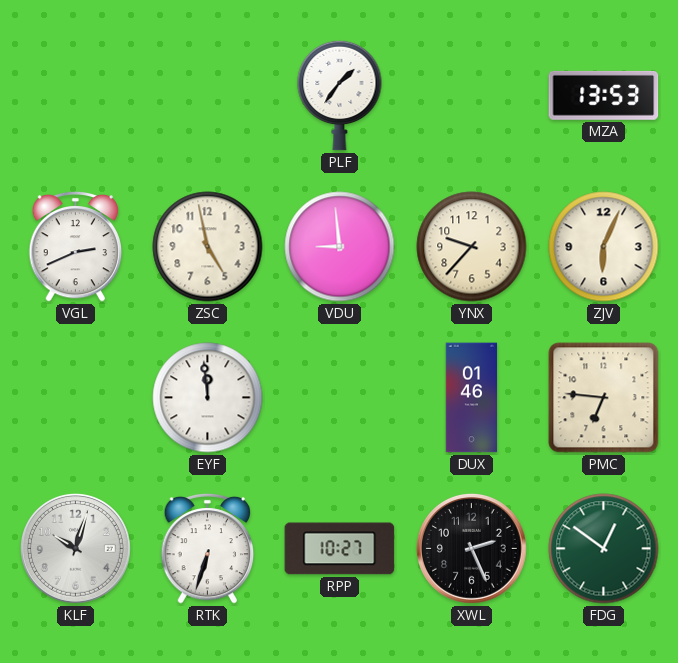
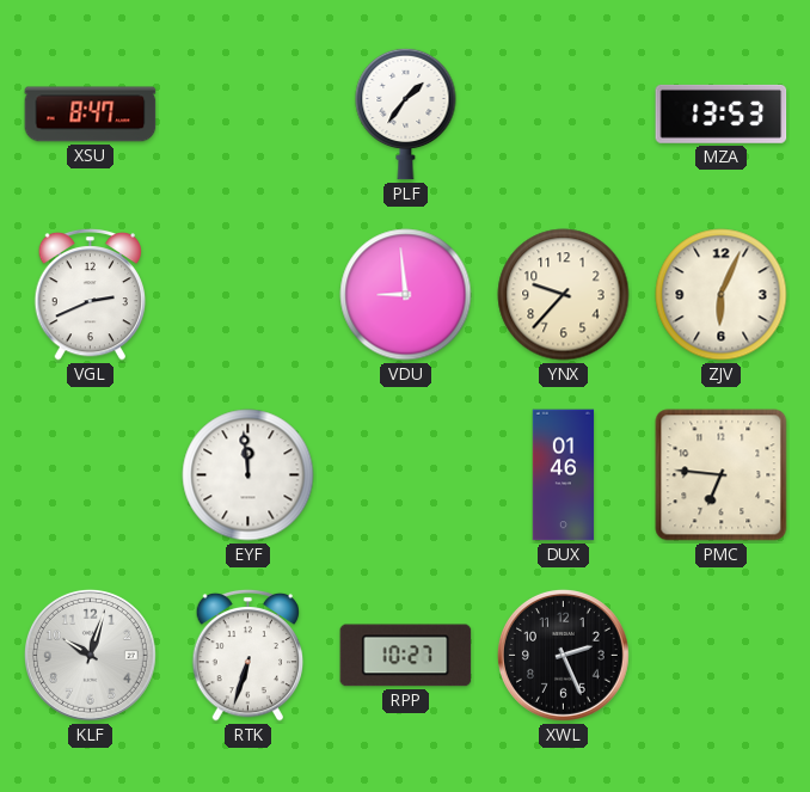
XSU: none -> 8:47
ZSC: 4:58 -> none
FDG: 12:51 -> none
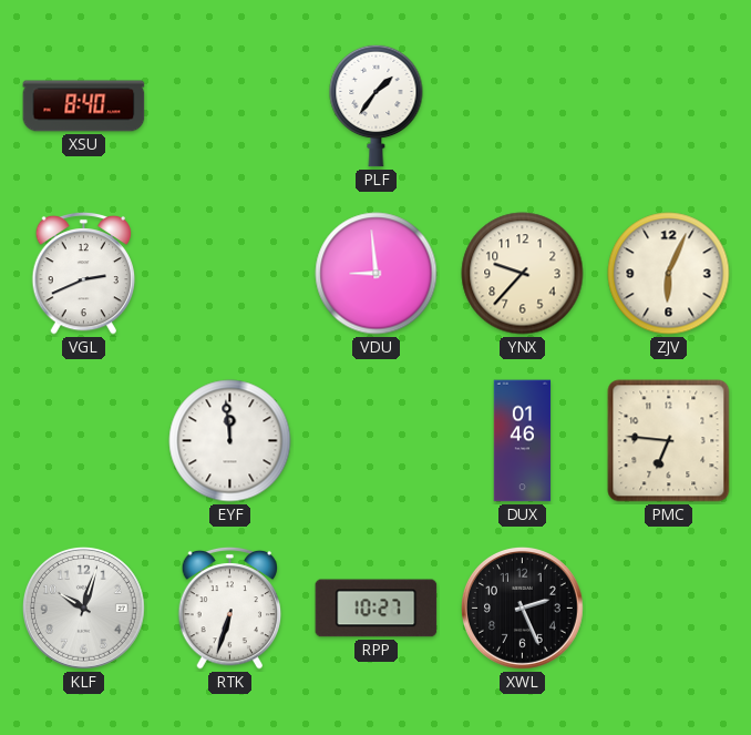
XSU: 8:47 -> 8:40
MZA: 13:53 -> none
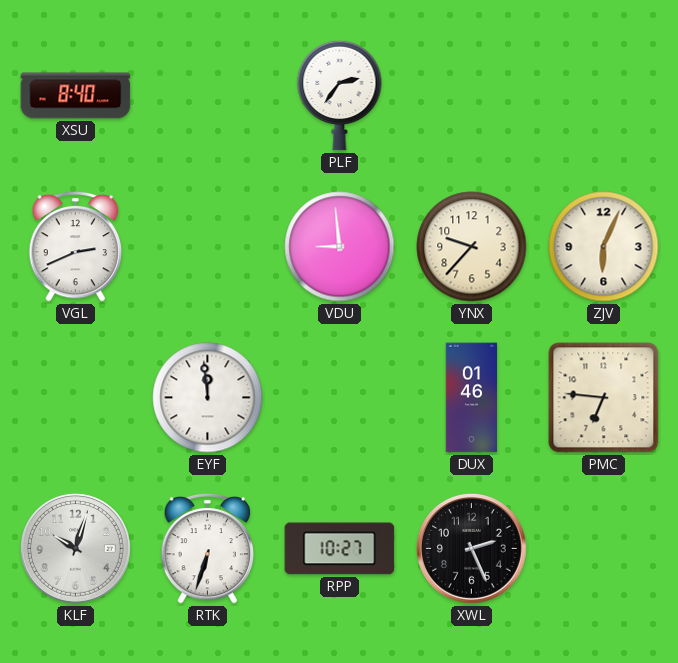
PLF: 1:36 -> 2:36
